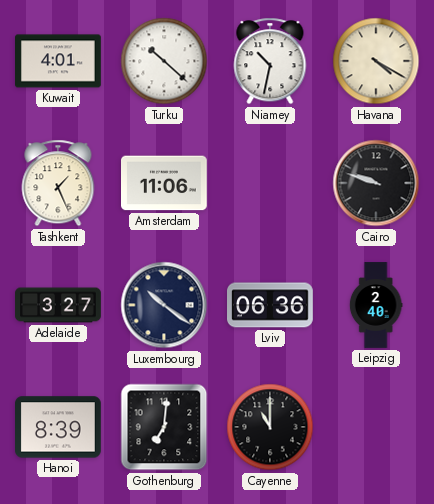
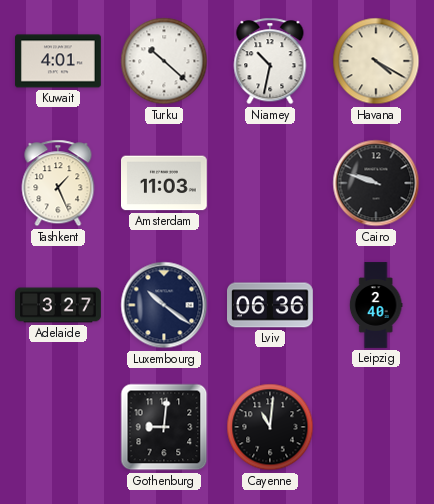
Amsterdam: 11:06 -> 11:03
Hanoi: 8:39 -> none
Gothenburg: 7:01 -> 9:01
Cayenne: 11:00 -> 11:01
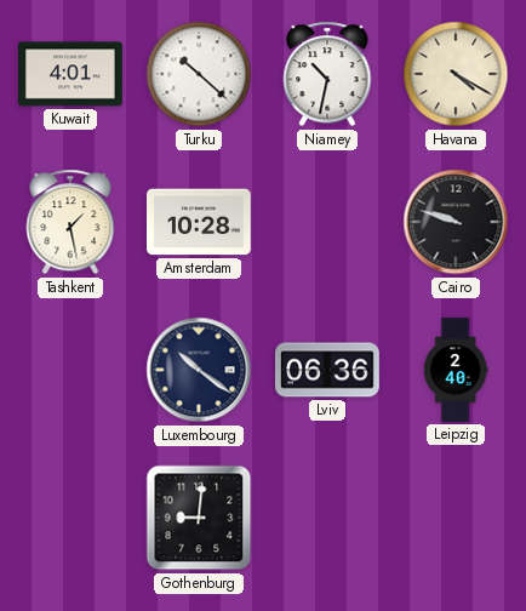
Tashkent: 1:26 -> 1:28
Amsterdam: 11:03 -> 10:28
Adelaide: 3:27 -> none
Cayenne: 11:01 -> none
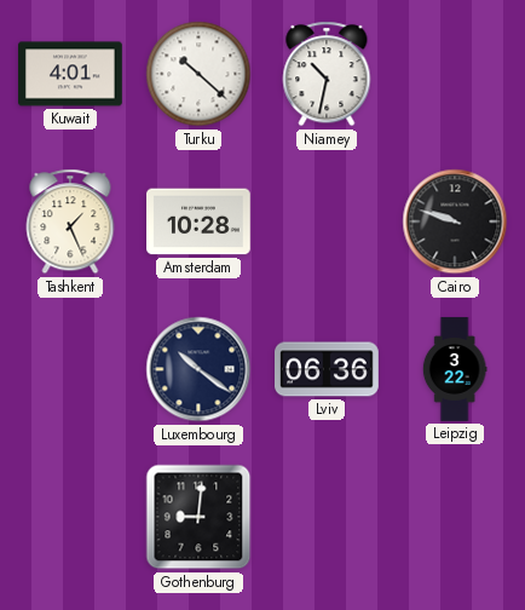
Havana: 4:20 -> none
Tashkent: 1:28 -> 1:26
Leipzig: 2:40 -> 3:22
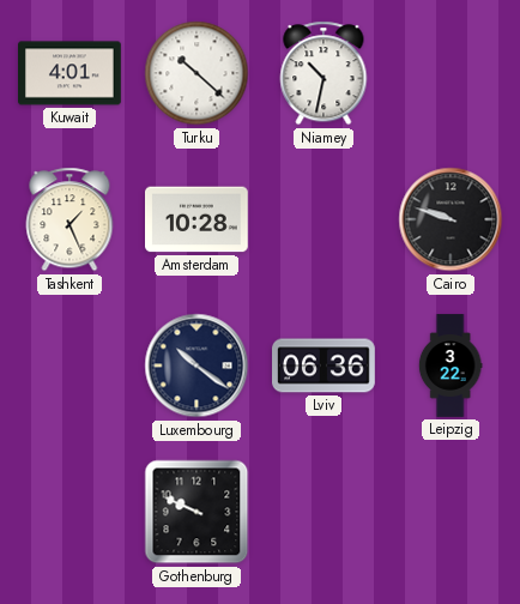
Gothenburg: 9:01 -> 9:49
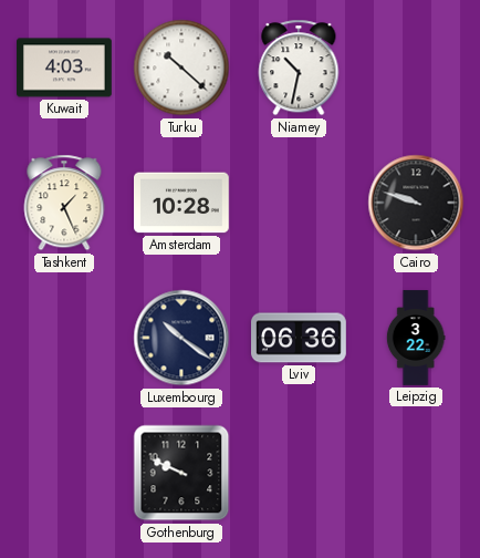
Kuwait: 4:01 -> 4:03
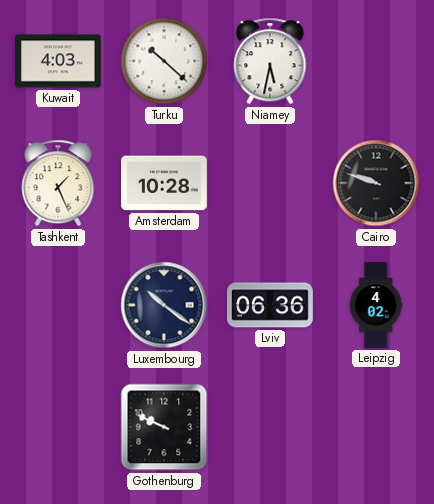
Niamey: 10:32 -> 5:32
Leipzig: 3:22 -> 4:02
